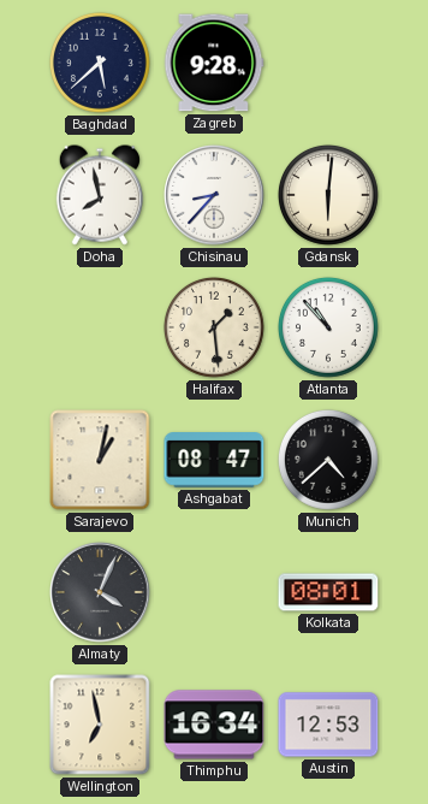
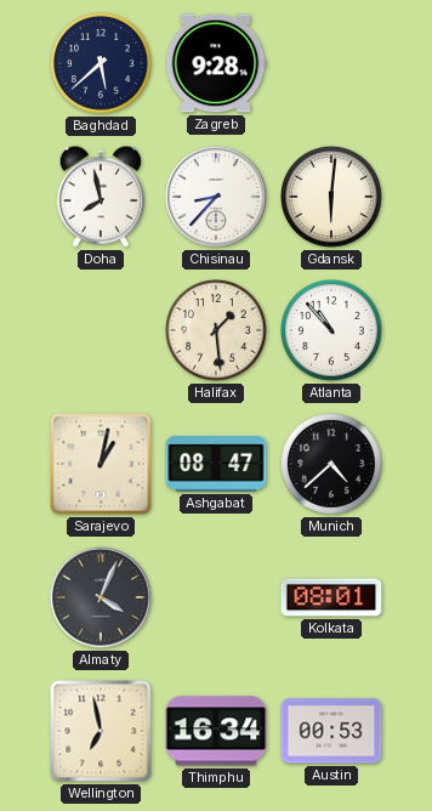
Austin: 12:53 -> 00:53
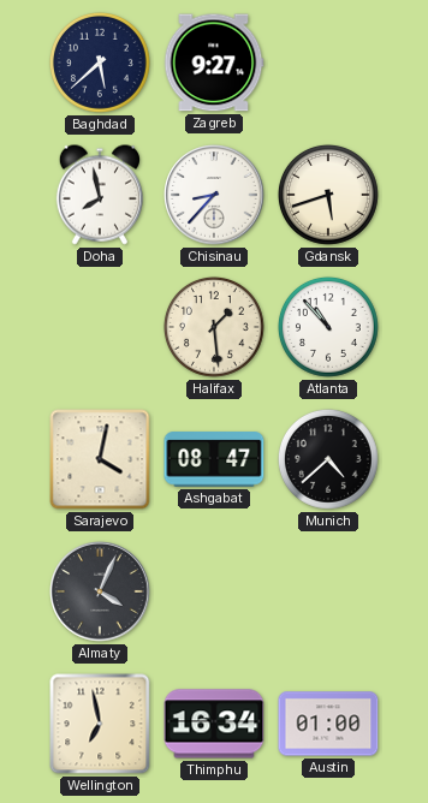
Zagreb: 9:28 -> 9:27
Gdansk: 6:01 -> 5:42
Sarajevo: 1:02 -> 4:02
Kolkata: 08:01 -> none
Austin: 00:53 -> 01:00
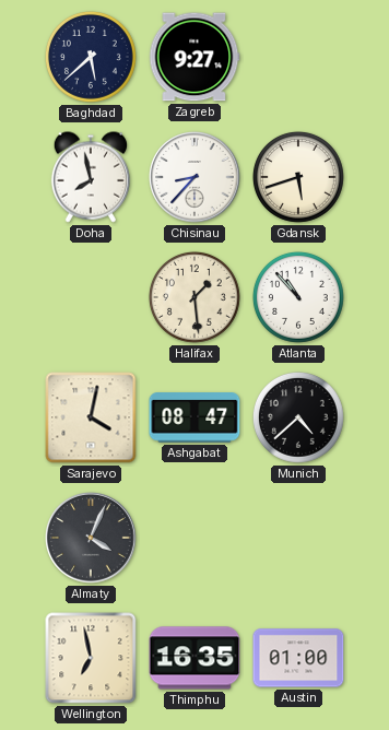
Thimphu: 16:34 -> 16:35
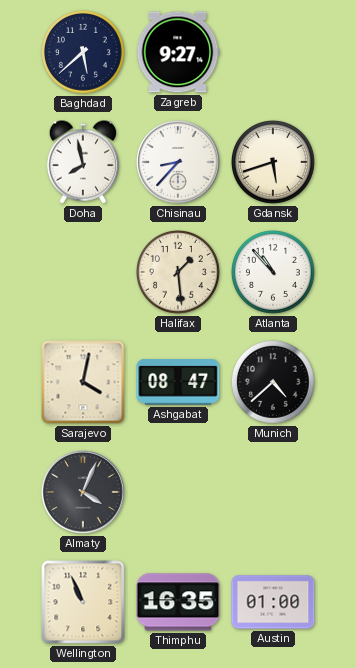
Wellington: 6:58 -> 10:56
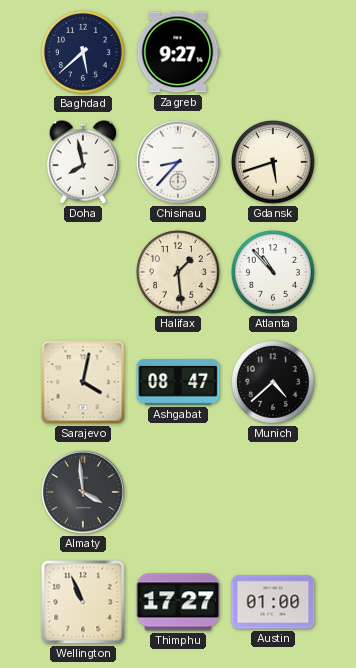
Almaty: 4:04 -> 3:59
Thimphu: 16:35 -> 17:27
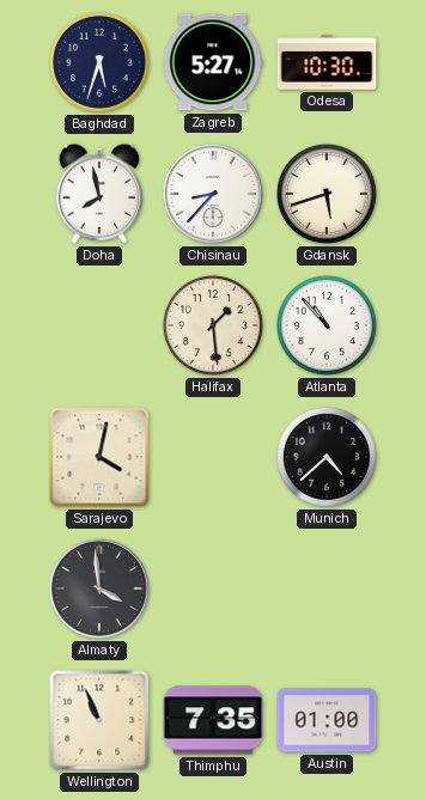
Baghdad: 5:38 -> 5:33
Zagreb: 9:27 -> 5:27
Odesa: none -> 10:30
Ashgabat: 08:47 -> none
Thimphu: 17:27 -> 7:35
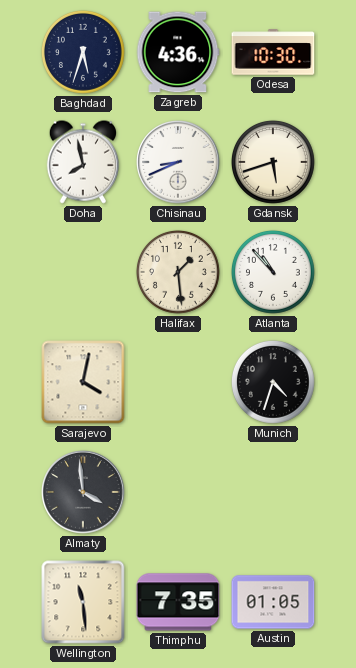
Zagreb: 5:27 -> 4:36
Chisinau: 8:37 -> 8:41
Munich: 4:38 -> 4:33
Wellington: 10:56 -> 11:29
Austin: 01:00 -> 01:05
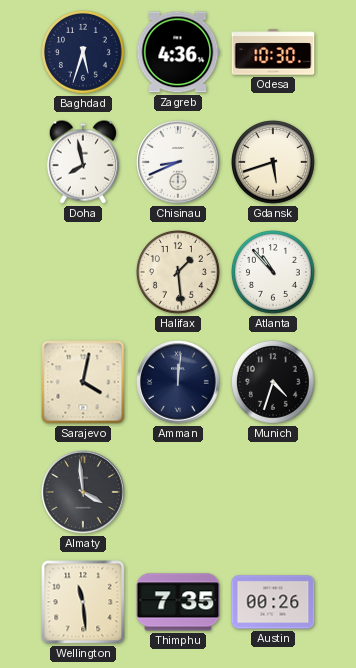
Amman: none -> 12:01
Austin: 01:05 -> 00:26
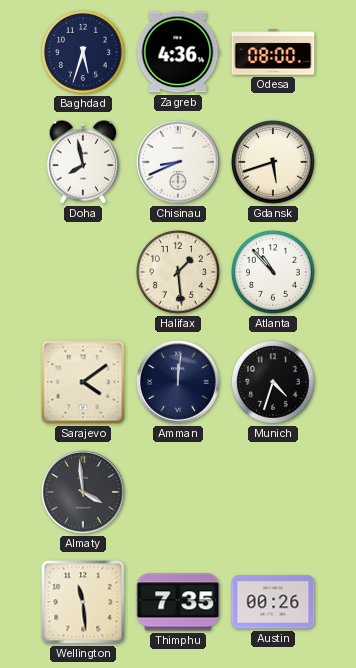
Odesa: 10:30 -> 08:00
Sarajevo: 4:02 -> 4:09
